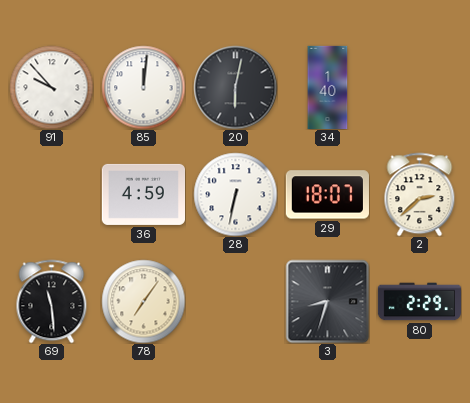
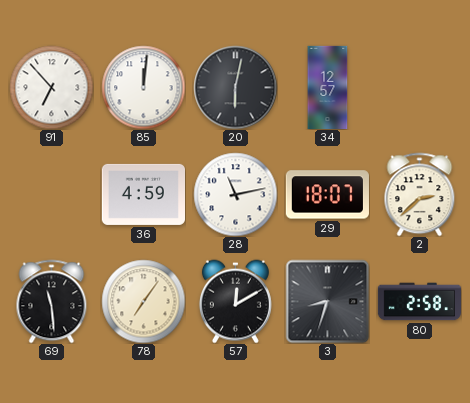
91: 9:53 -> 6:53
34: 1:40 -> 12:57
28: 6:32 -> 11:13
57: none -> 12:10
80: 2:29 -> 2:58
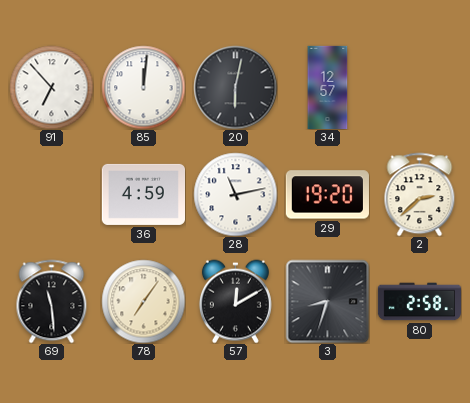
29: 18:07 -> 19:20
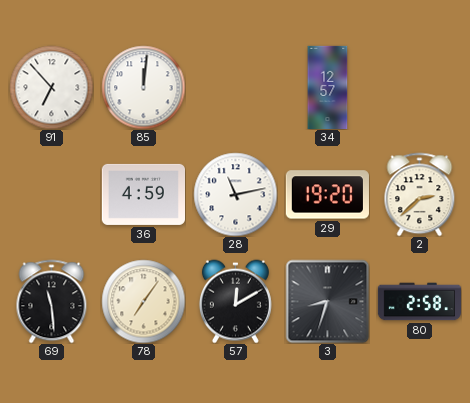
20: 6:02 -> none
